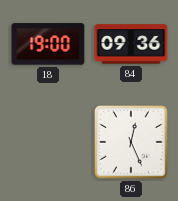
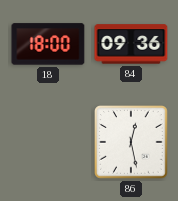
18: 19:00 -> 18:00
86: 12:26 -> 12:28
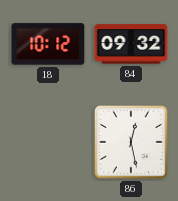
18: 18:00 -> 10:12
84: 09:36 -> 09:32
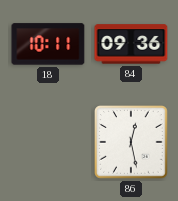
18: 10:12 -> 10:11
84: 09:32 -> 09:36
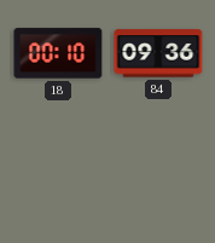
18: 10:11 -> 00:10
86: 12:28 -> none
